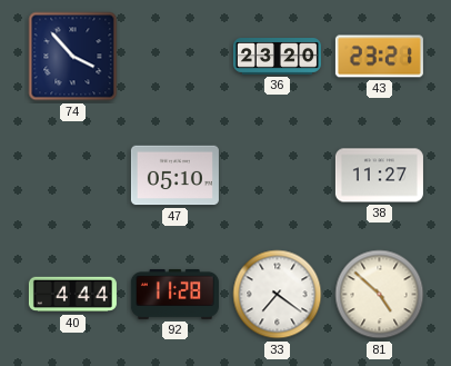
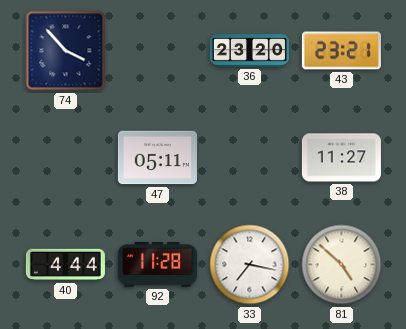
47: 05:10 -> 05:11
33: 7:21 -> 7:17
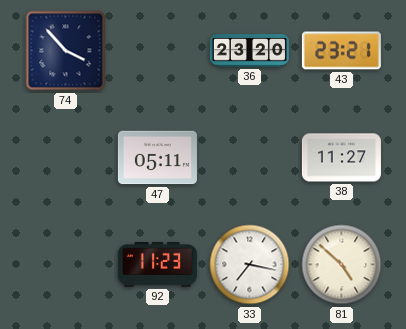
40: 4:44 -> none
92: 11:28 -> 11:23
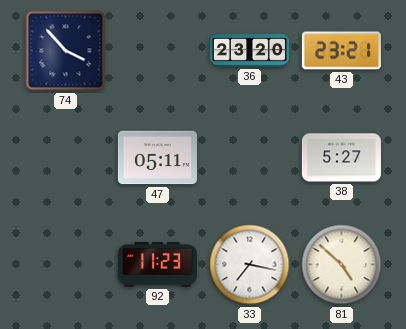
38: 11:27 -> 5:27
